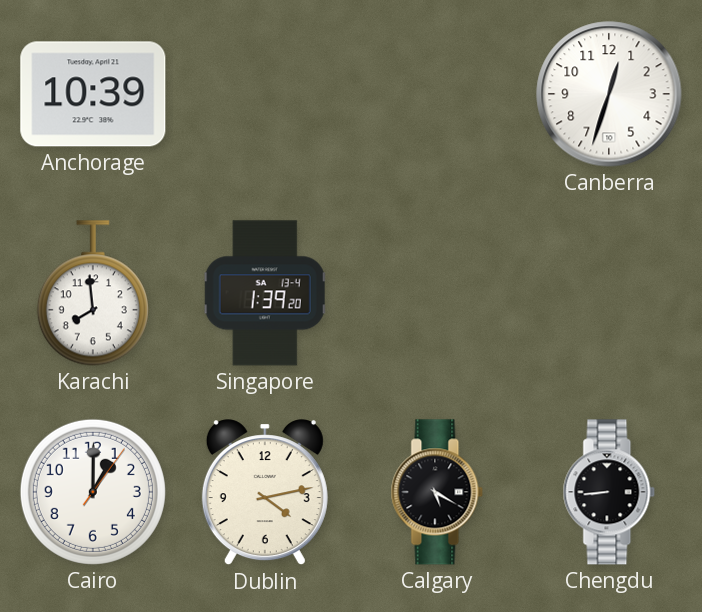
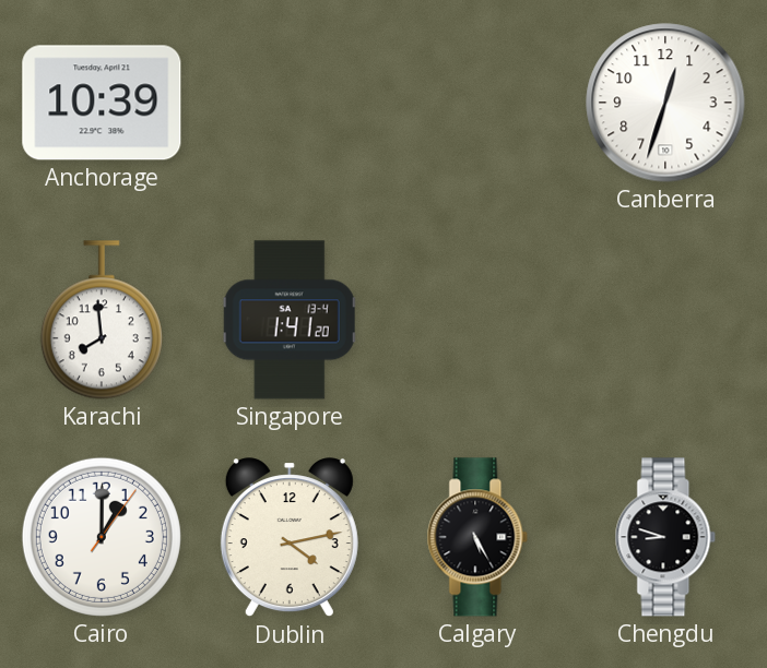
Singapore: 1:39 -> 1:41
Calgary: 5:20 -> 5:25
Chengdu: 8:44 -> 8:48
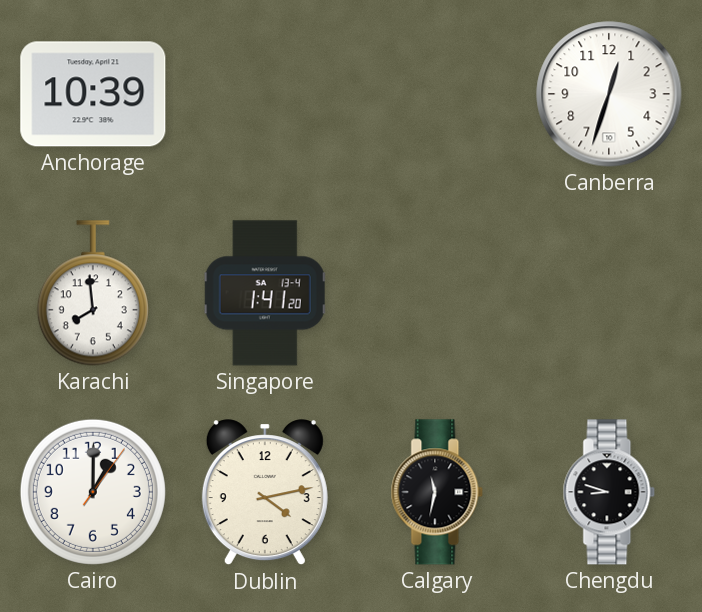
Calgary: 5:25 -> 11:32
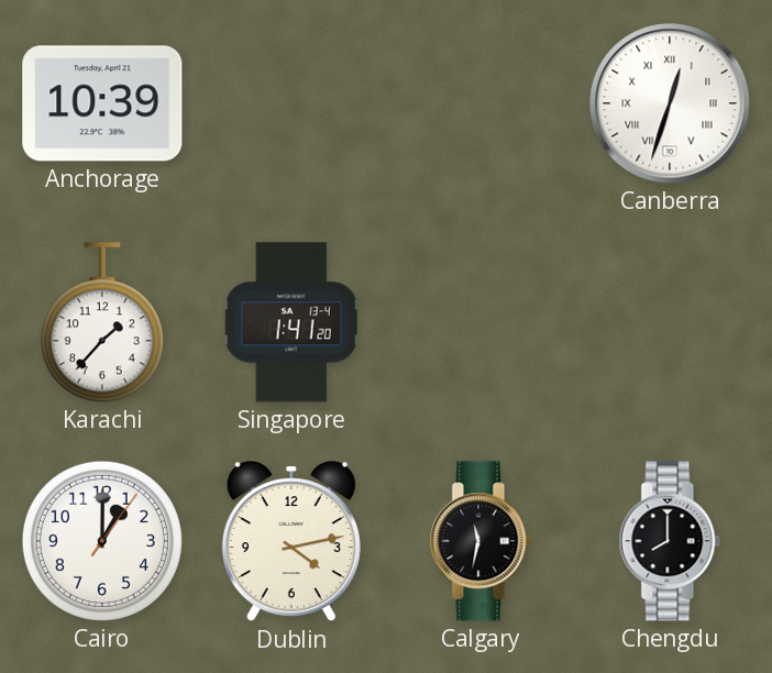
Canberra numerals: Arabic -> Roman
Karachi: 7:59 -> 1:37
Chengdu: 8:48 -> 8:00
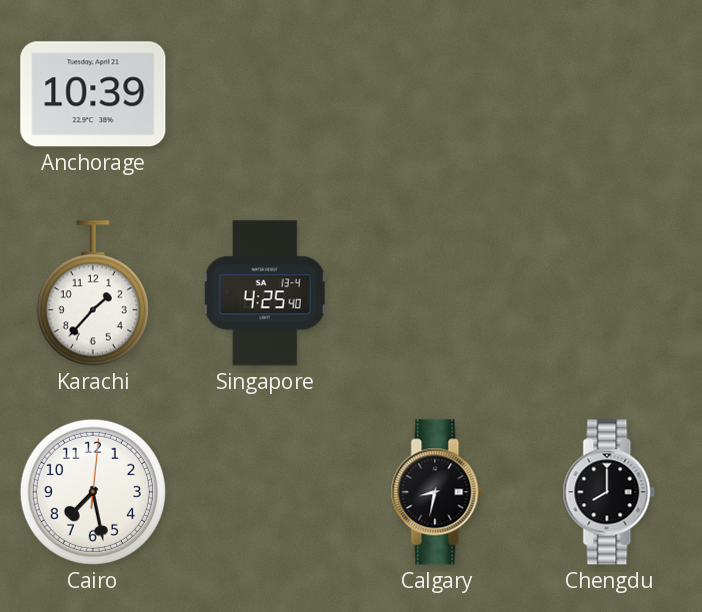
Canberra: 12:33 -> none
Singapore: 1:41 -> 4:25
Cairo: 1:00 -> 7:28
Dublin: 4:13 -> none
Calgary: 11:32 -> 8:32
